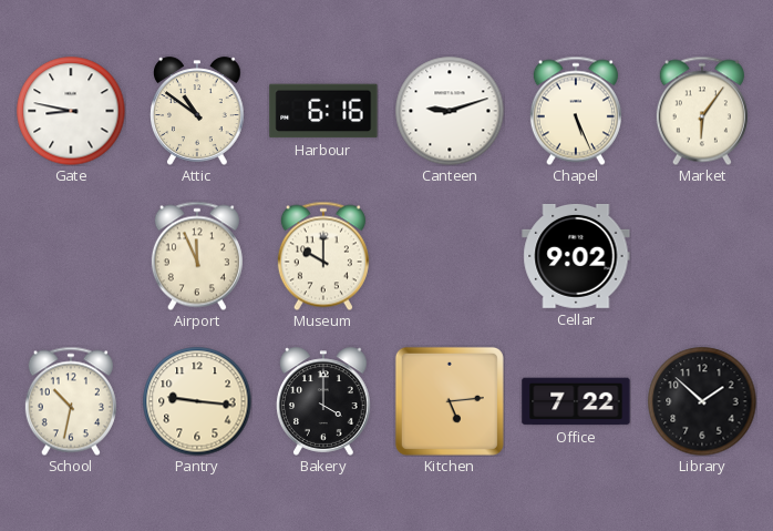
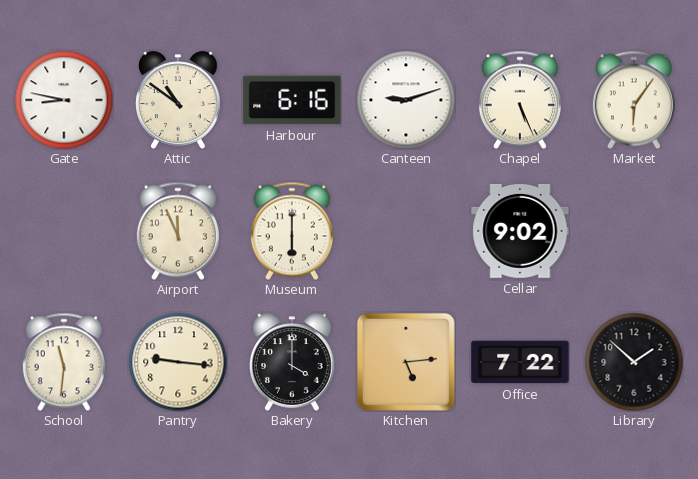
Museum: 10:00 -> 6:00
School: 10:32 -> 11:31
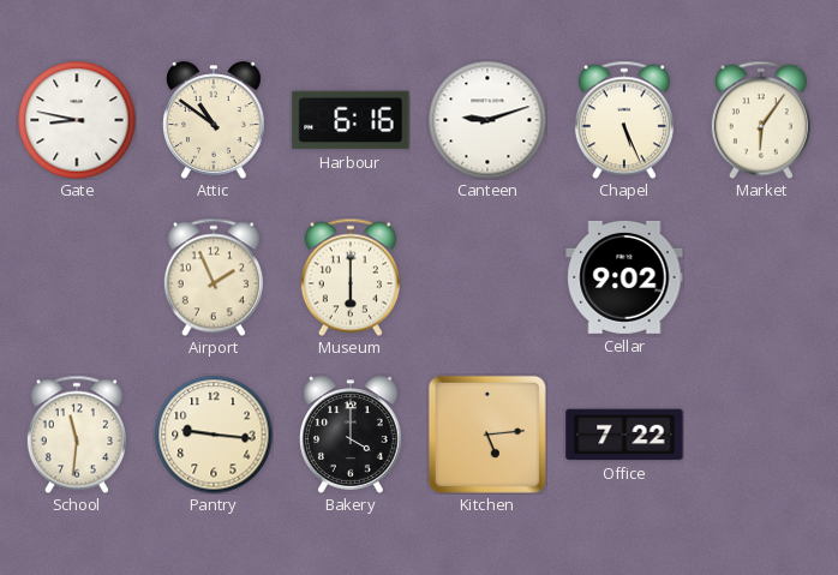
Airport: 11:56 -> 1:56
Library: 1:52 -> none
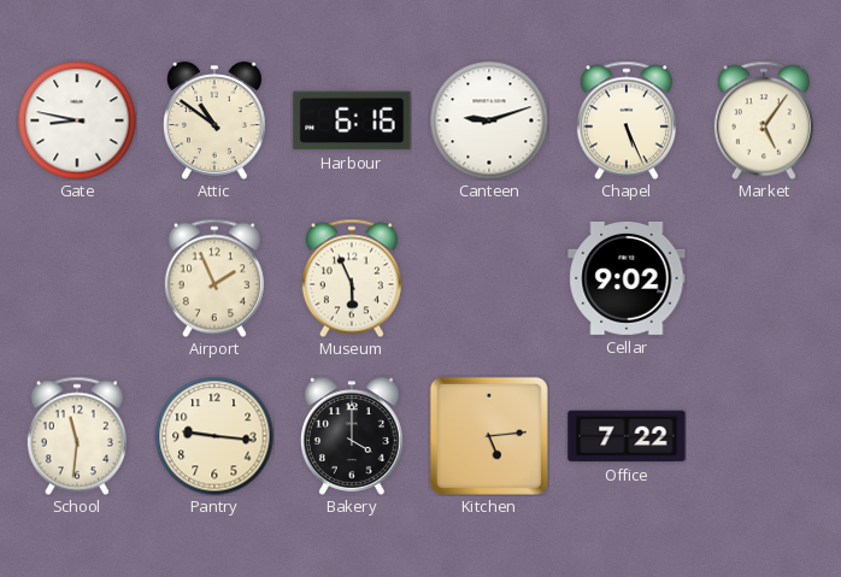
Market: 6:06 -> 5:06
Museum: 6:00 -> 5:56
